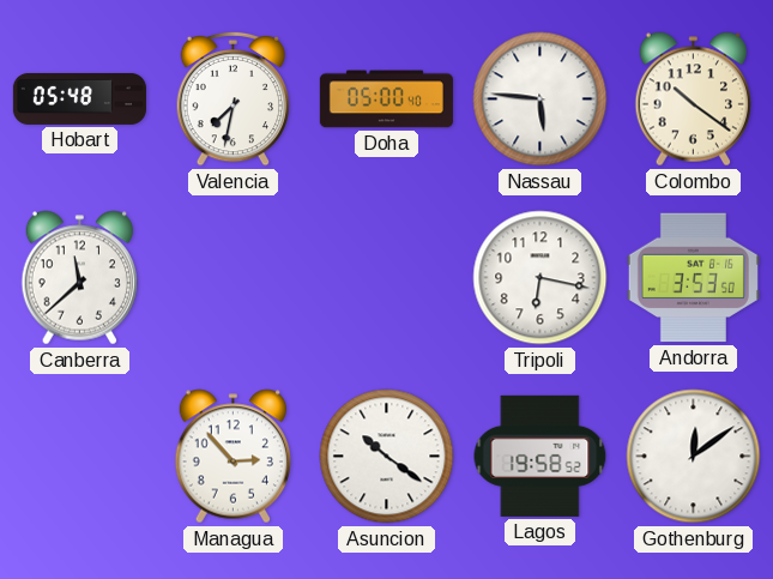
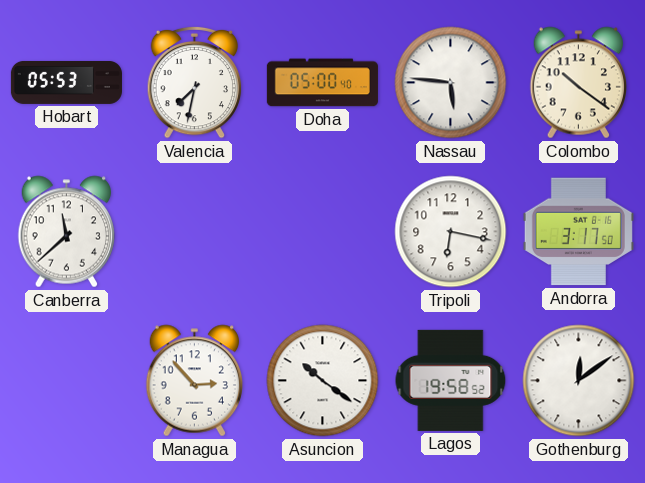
Hobart: 05:48 -> 05:53
Andorra: 3:53 -> 3:17
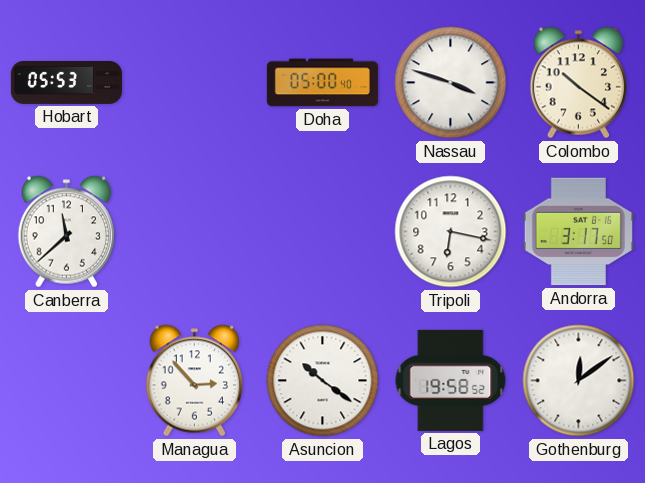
Valencia: 7:32 -> none
Nassau: 5:46 -> 3:48
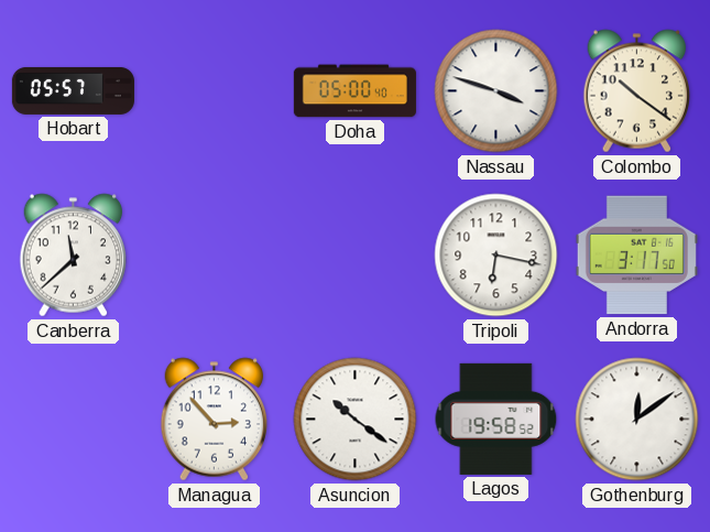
Hobart: 05:53 -> 05:57
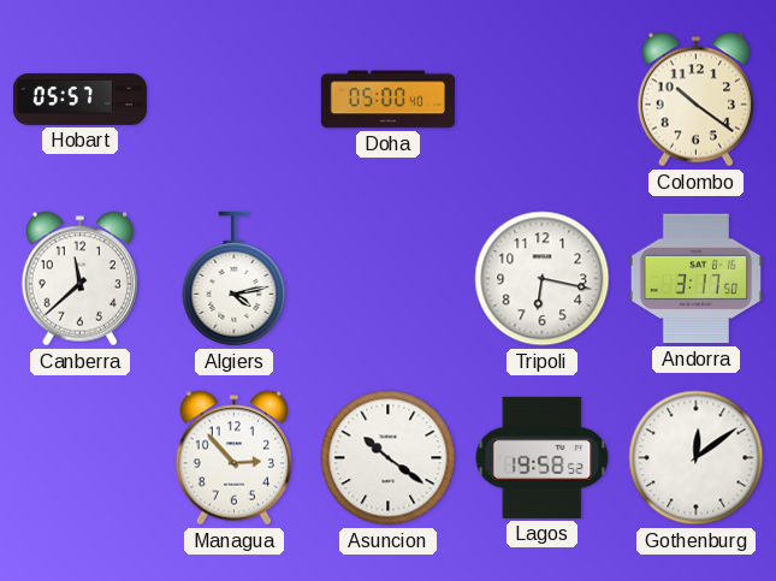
Nassau: 3:48 -> none
Algiers: none -> 4:13
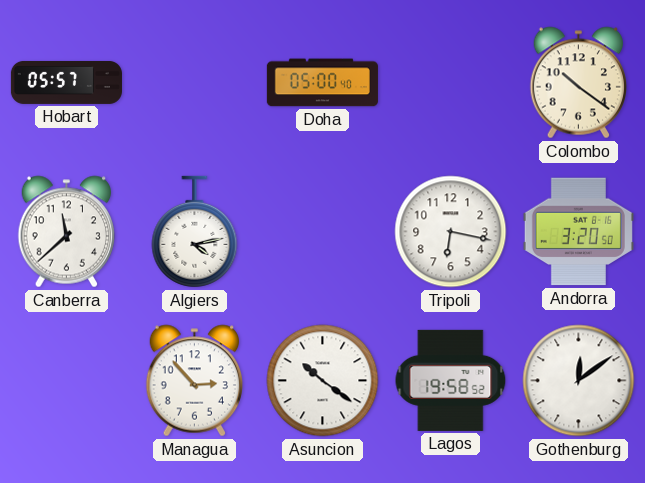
Andorra: 3:17 -> 3:20
